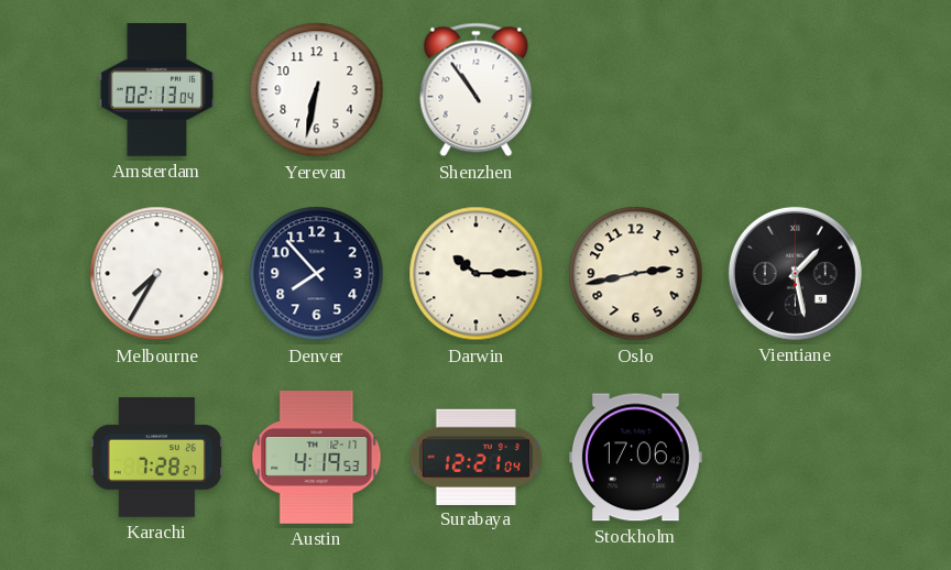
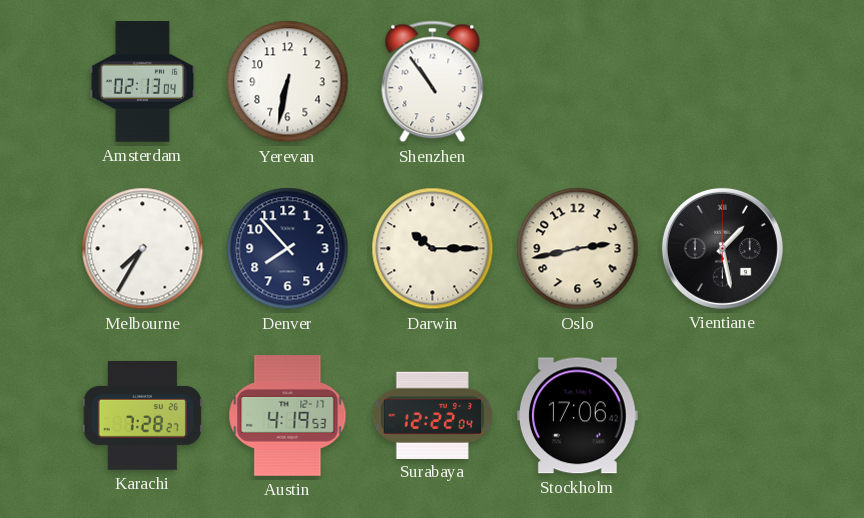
Surabaya: 12:21 -> 12:22
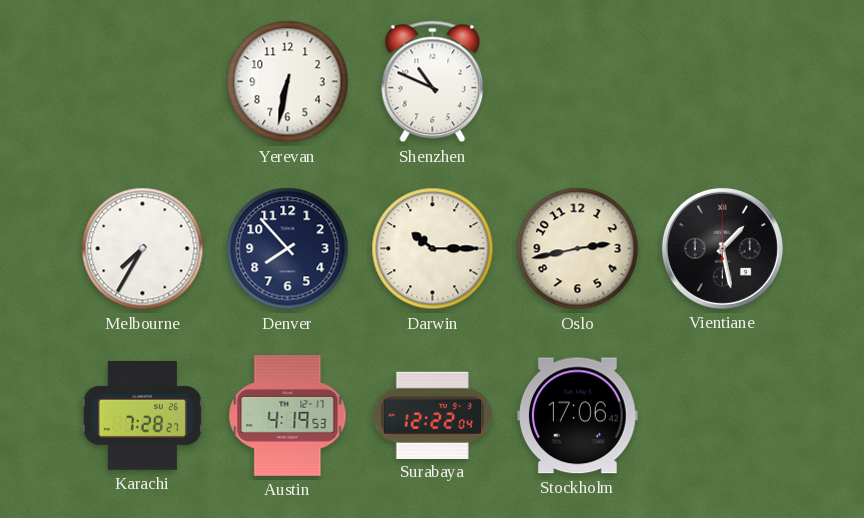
Amsterdam: 02:13 -> none
Shenzhen: 10:54 -> 10:49
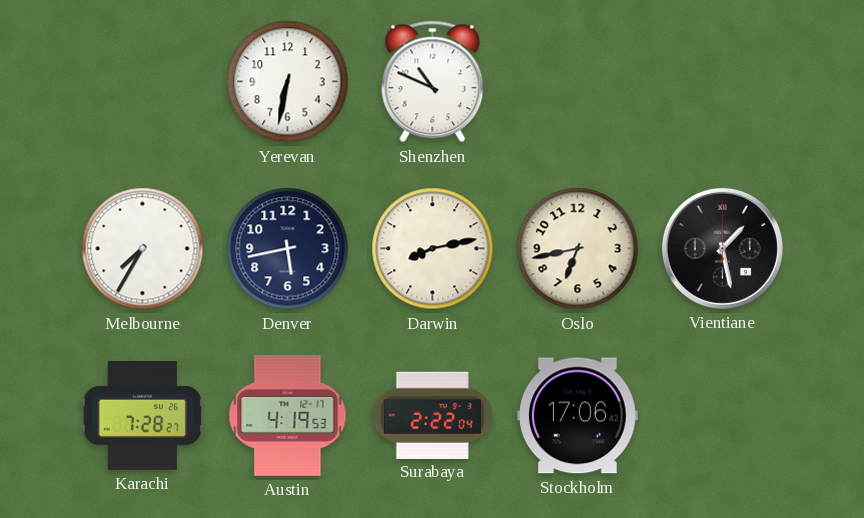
Denver: 7:53 -> 5:43
Darwin: 10:15 -> 8:13
Oslo: 2:43 -> 6:43
Surabaya: 12:22 -> 2:22
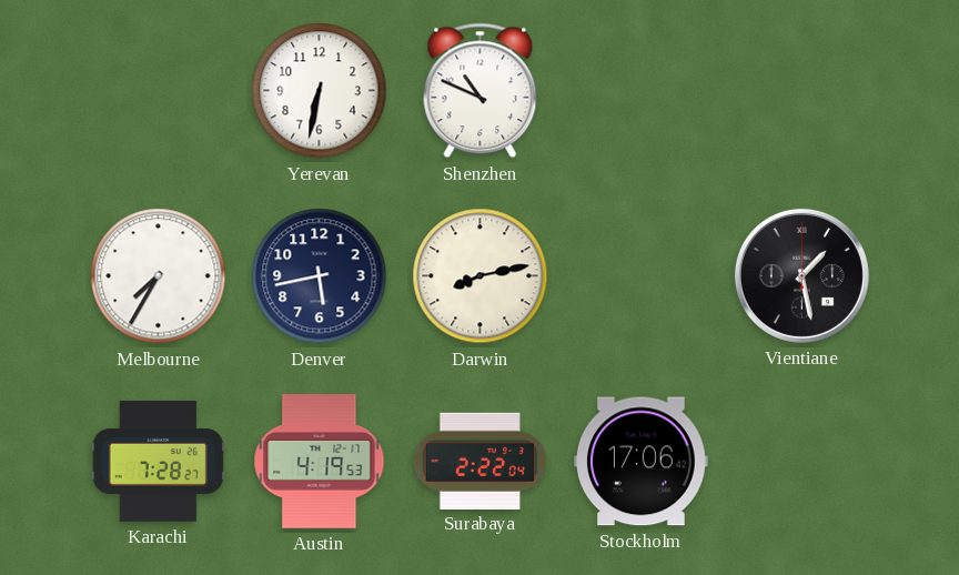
Oslo: 6:43 -> none
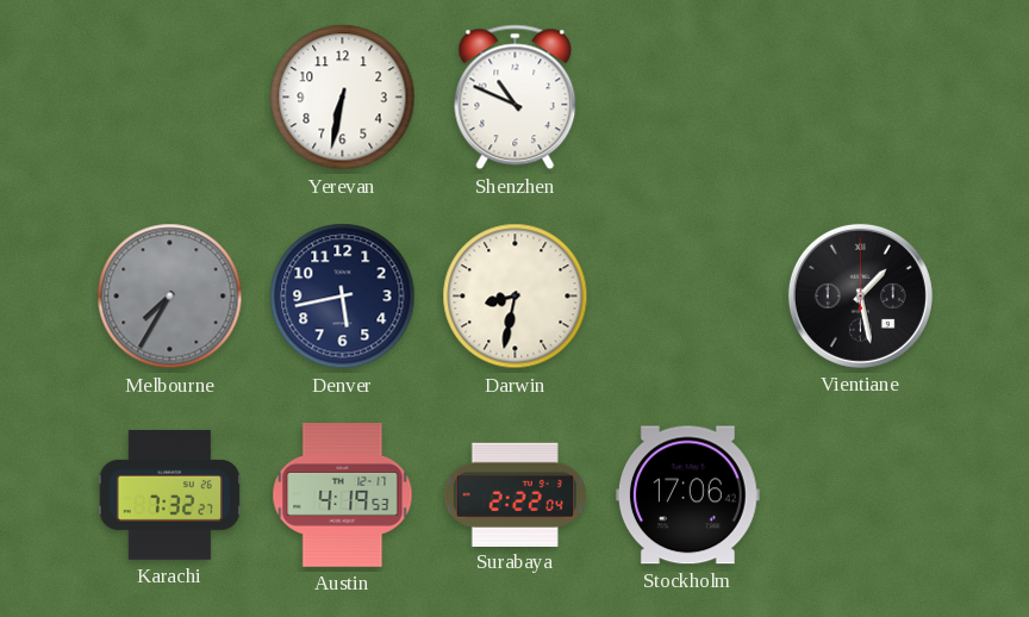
Melbourne dial: white -> grey
Darwin: 8:13 -> 8:32
Karachi: 7:28 -> 7:32
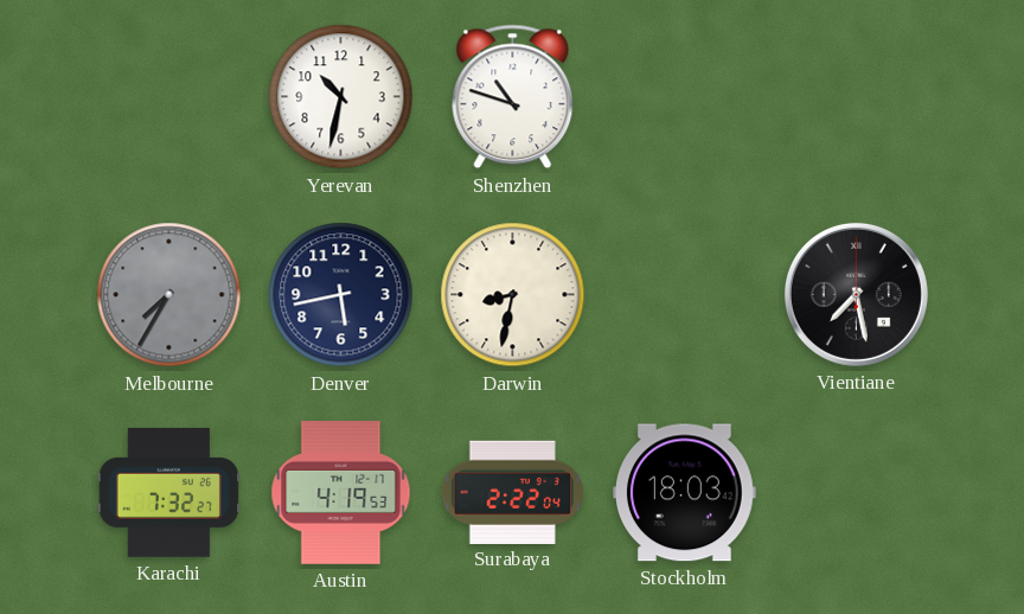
Yerevan: 6:32 -> 10:32
Shenzhen: 10:49 -> 10:48
Vientiane: 1:28 -> 7:28
Stockholm: 17:06 -> 18:03
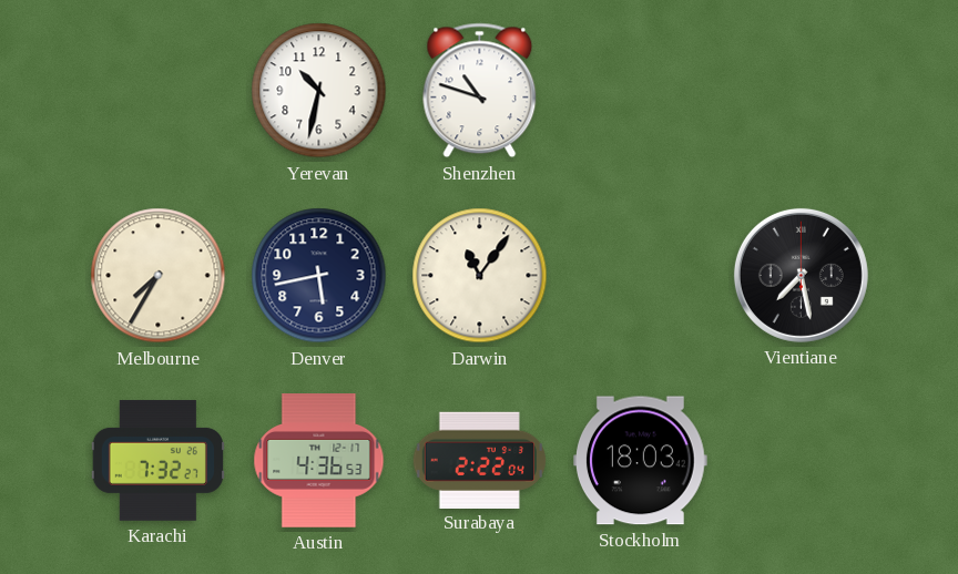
Melbourne dial: grey -> cream
Darwin: 8:32 -> 11:06
Austin: 4:19 -> 4:36
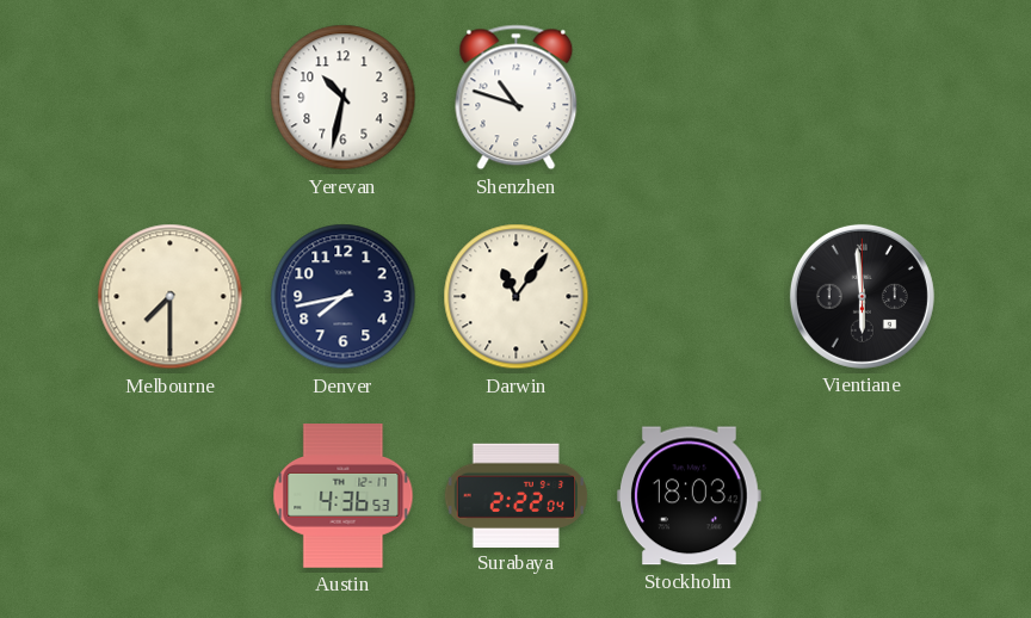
Melbourne: 7:35 -> 7:30
Denver: 5:43 -> 7:43
Vientiane: 7:28 -> 5:59
Karachi: 7:32 -> none
